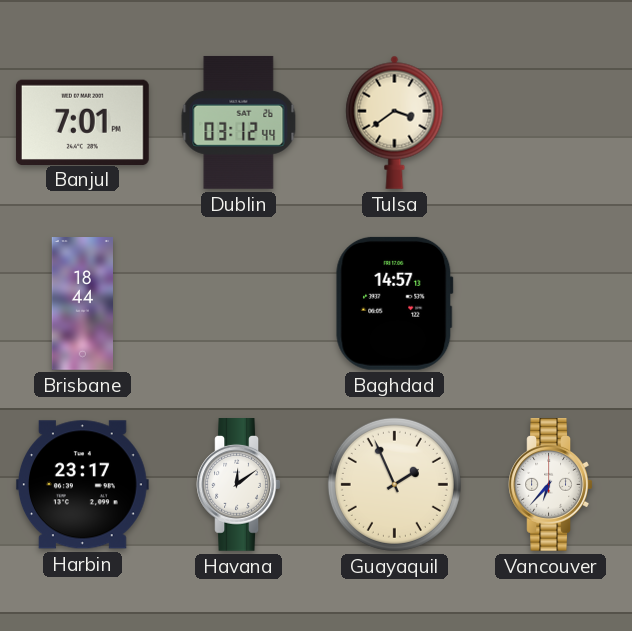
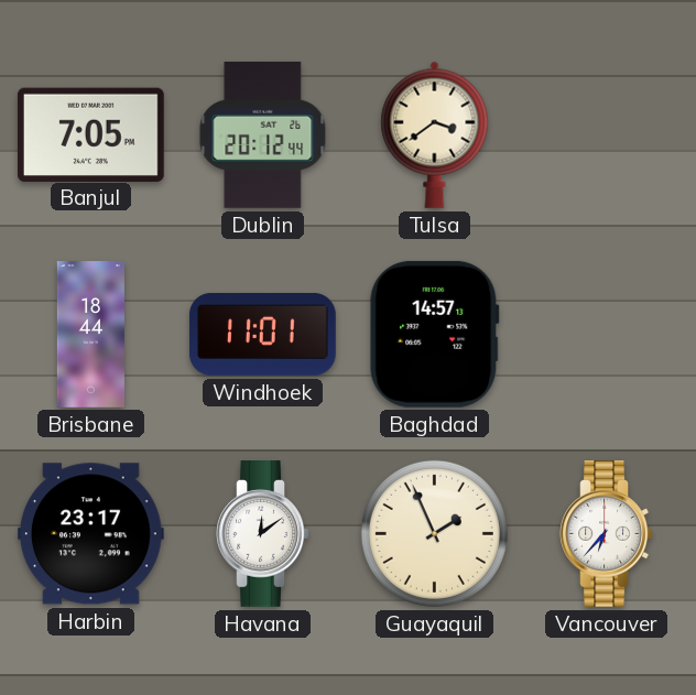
Banjul: 7:01 -> 7:05
Dublin: 03:12 -> 20:12
Windhoek: none -> 11:01
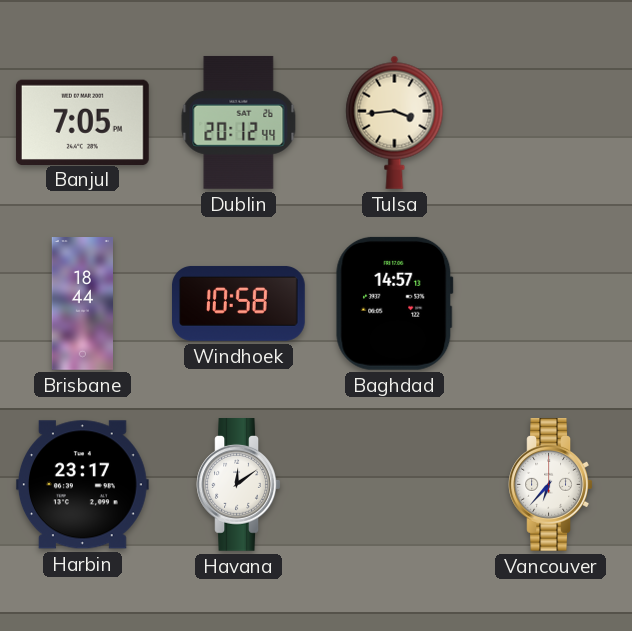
Tulsa: 3:39 -> 3:44
Windhoek: 11:01 -> 10:58
Guayaquil: 1:56 -> none
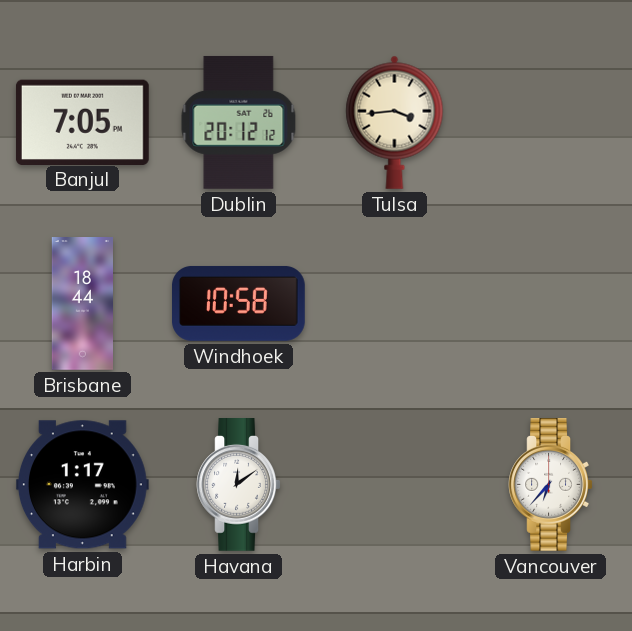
Dublin: 20:12:44 -> 20:12:12
Baghdad: 14:57 -> none
Harbin: 23:17 -> 1:17
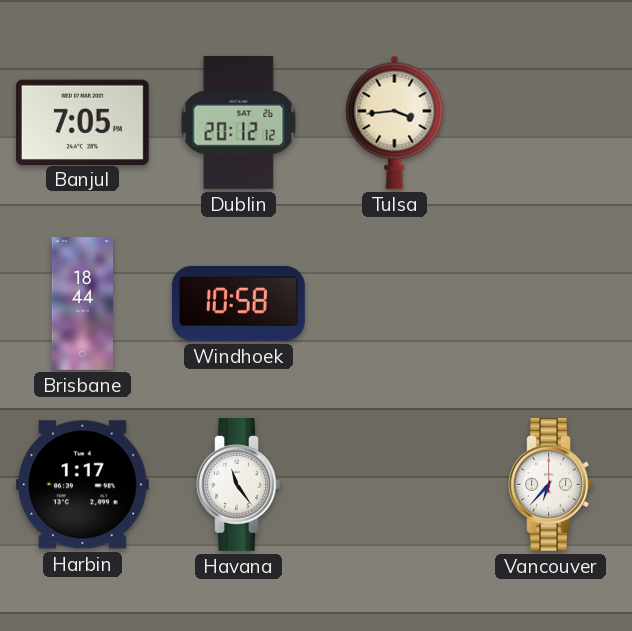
Havana: 12:09 -> 11:24
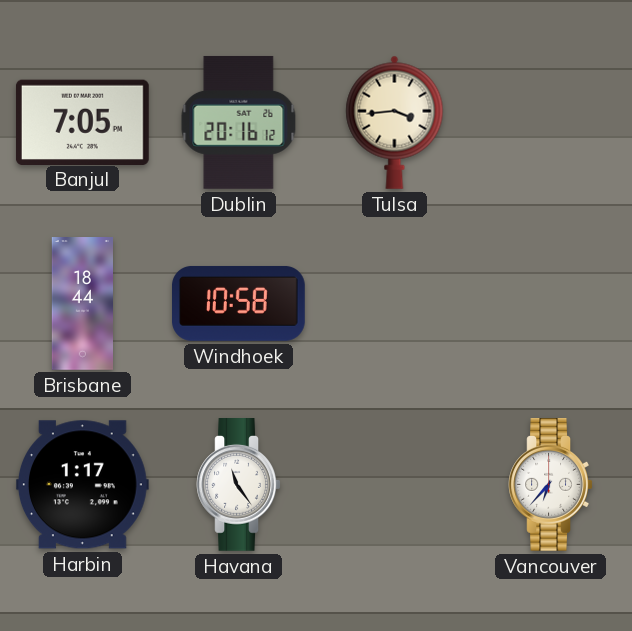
Dublin: 20:12 -> 20:16
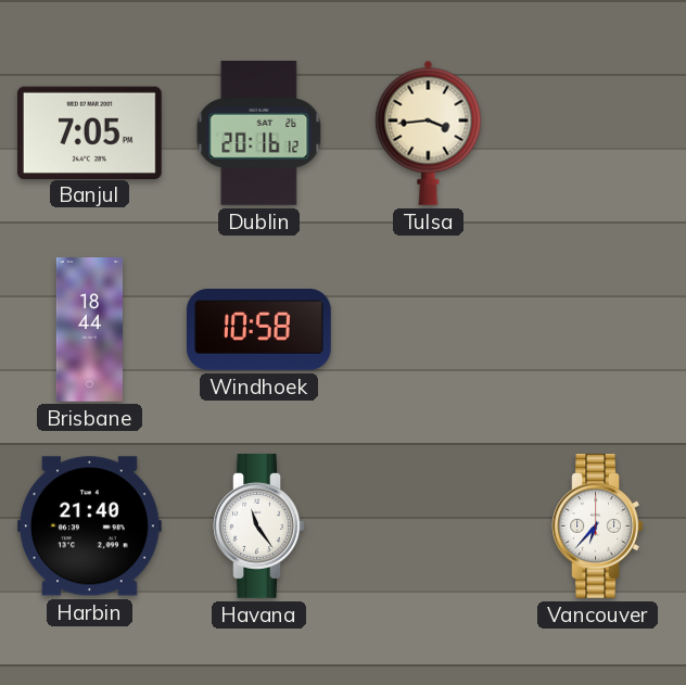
Harbin: 1:17 -> 21:40
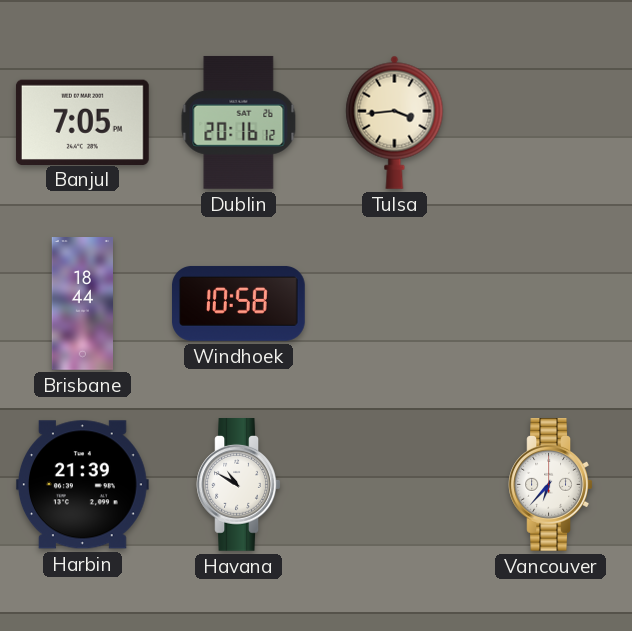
Harbin: 21:40 -> 21:39
Havana: 11:24 -> 10:50
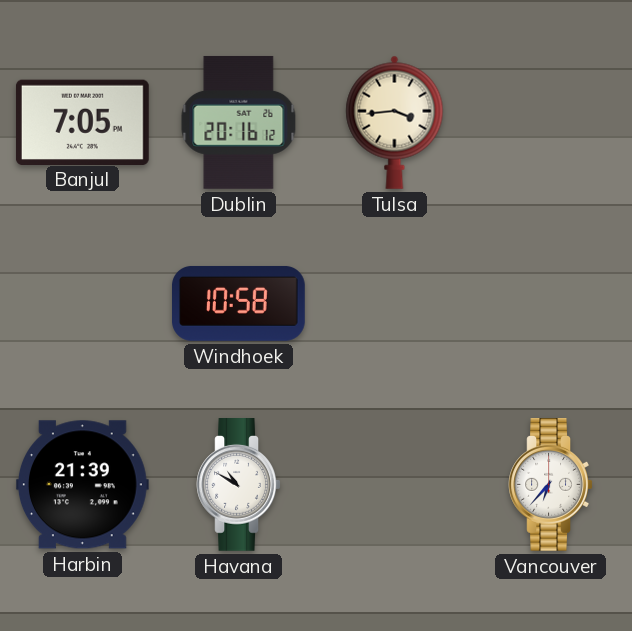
Brisbane: 18:44 -> none
